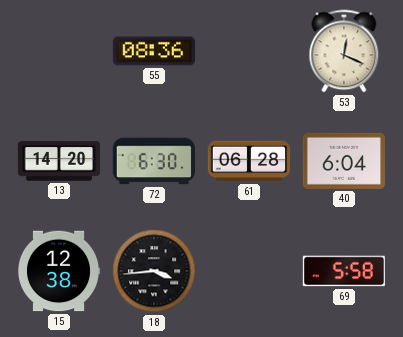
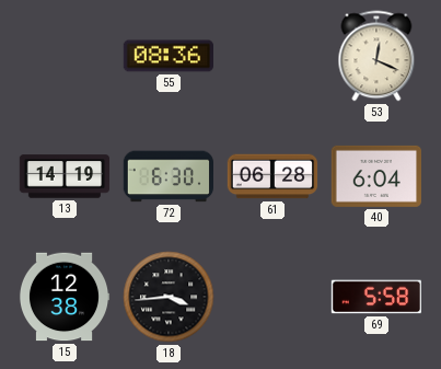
13: 14:20 -> 14:19
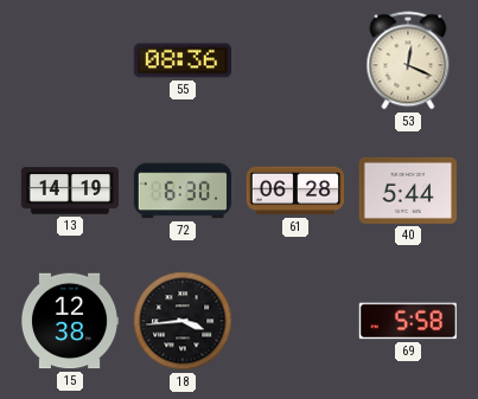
40: 6:04 -> 5:44
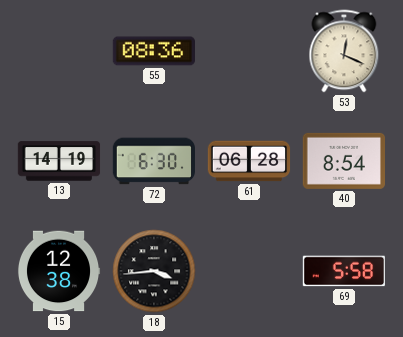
40: 5:44 -> 8:54
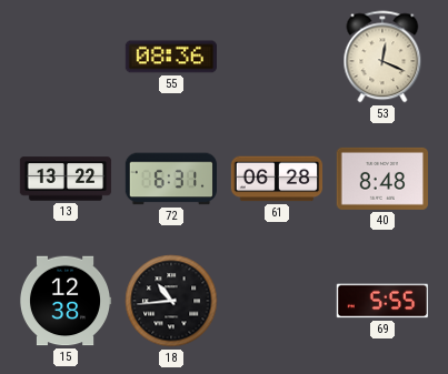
13: 14:19 -> 13:22
72: 6:30 -> 6:31
40: 8:54 -> 8:48
18: 3:44 -> 10:44
69: 5:58 -> 5:55
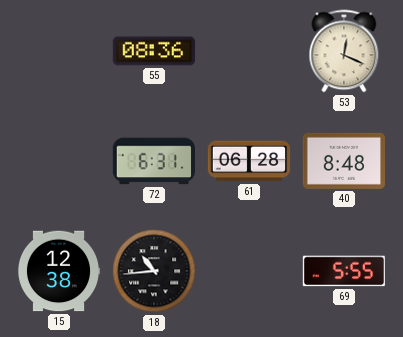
13: 13:22 -> none
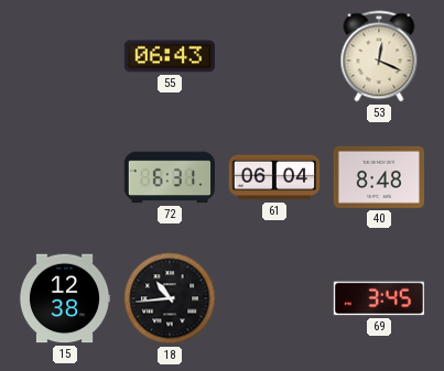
55: 08:36 -> 06:43
61: 06:28 -> 06:04
69: 5:55 -> 3:45
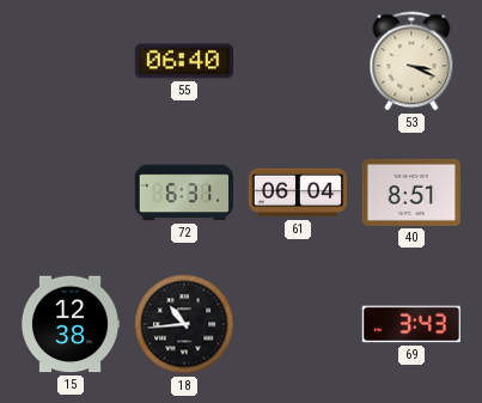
55: 06:43 -> 06:40
53: 12:19 -> 3:19
40: 8:48 -> 8:51
69: 3:45 -> 3:43
